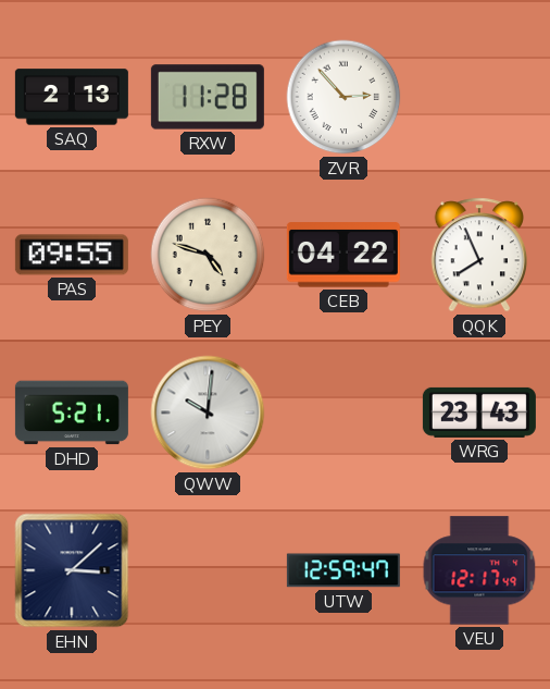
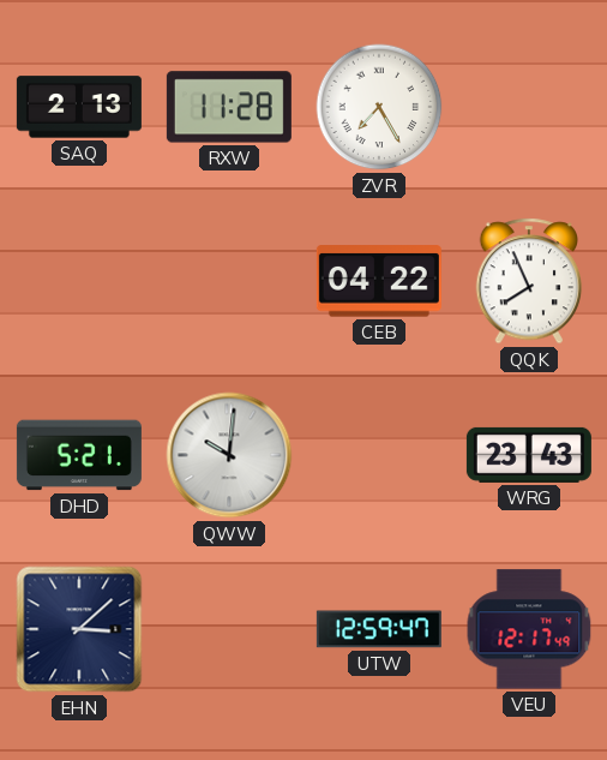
ZVR: 2:53 -> 7:25
PAS: 09:55 -> none
PEY: 4:48 -> none
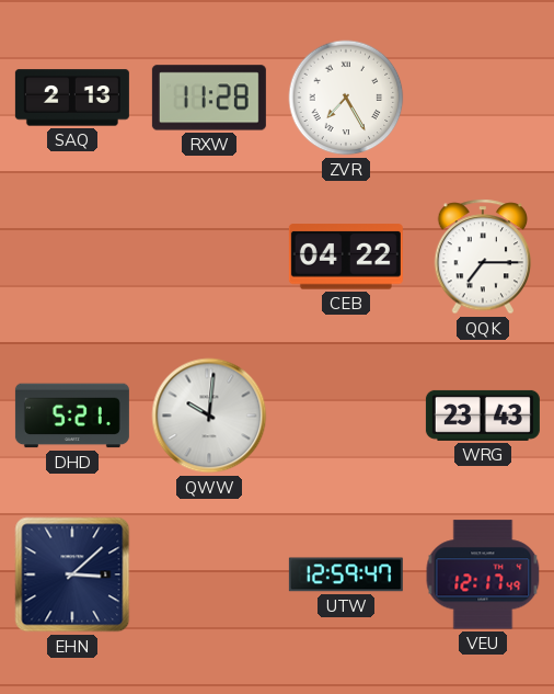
QQK: 7:56 -> 7:15
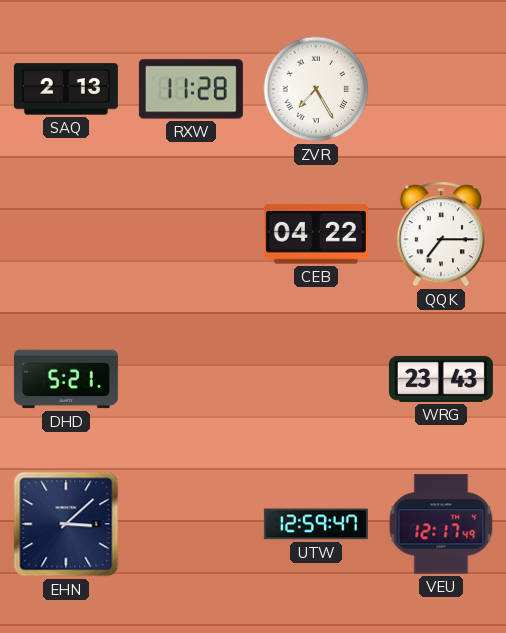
QWW: 10:01 -> none
